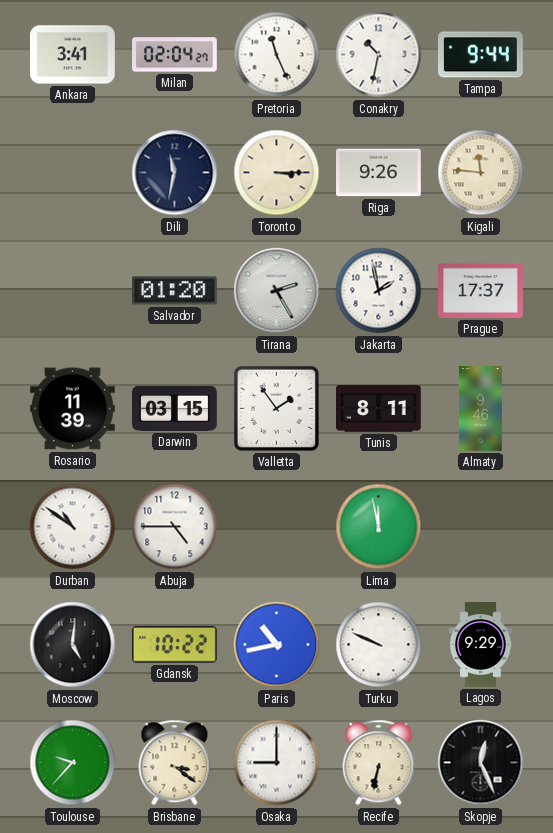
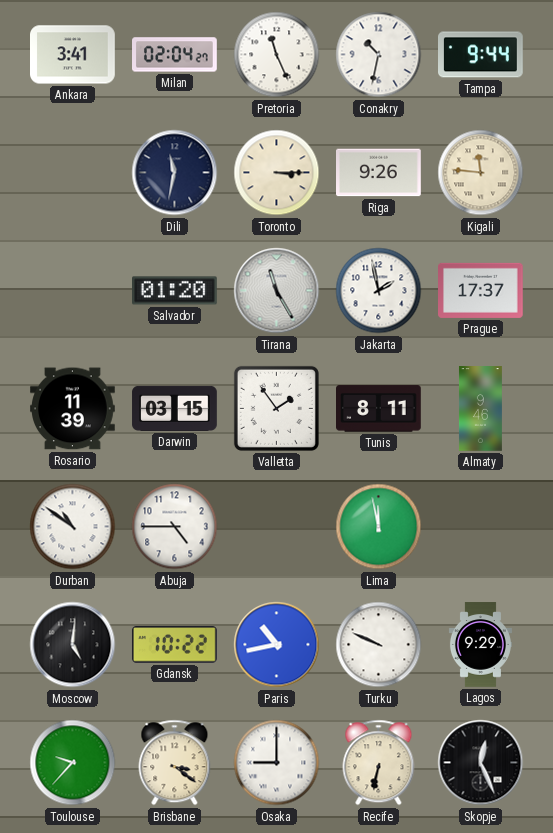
Tirana: 2:25 -> 11:25
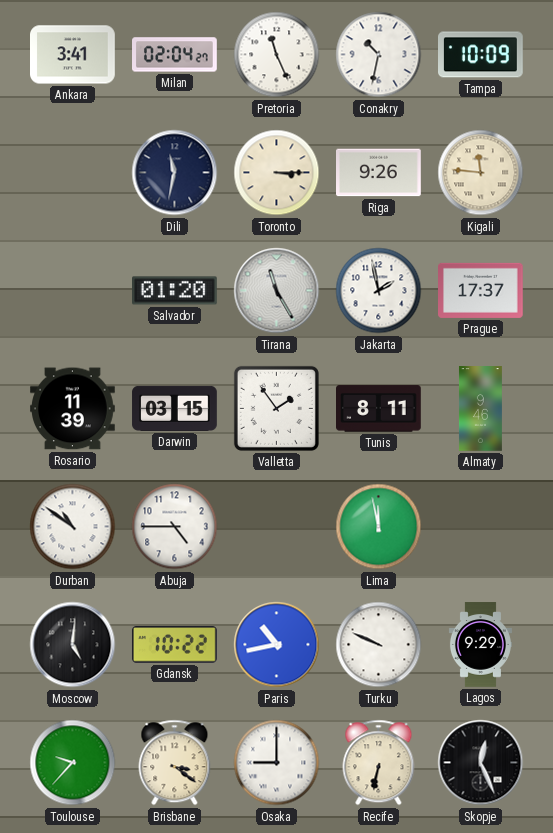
Tampa: 9:44 -> 10:09
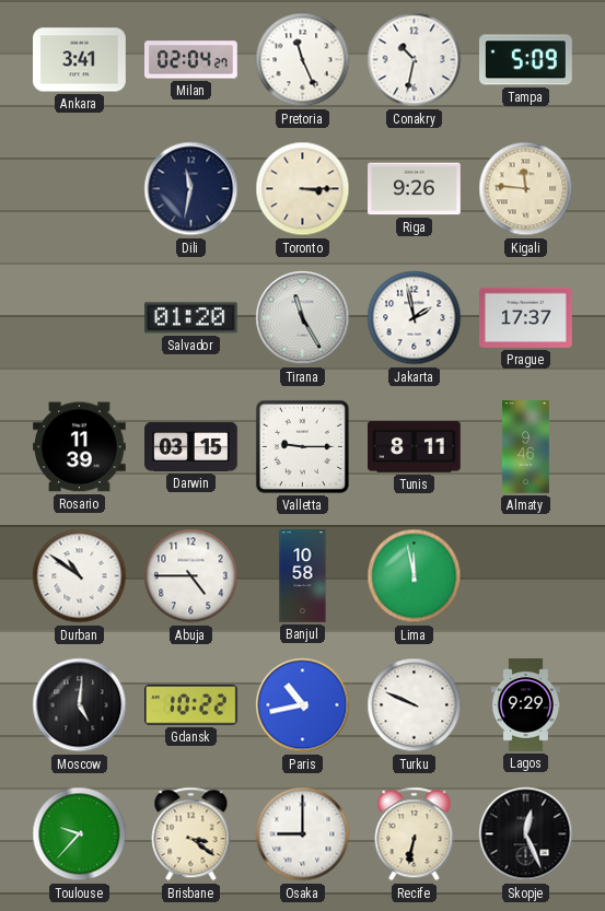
Tampa: 10:09 -> 5:09
Valletta: 1:54 -> 9:15
Banjul: none -> 10:58
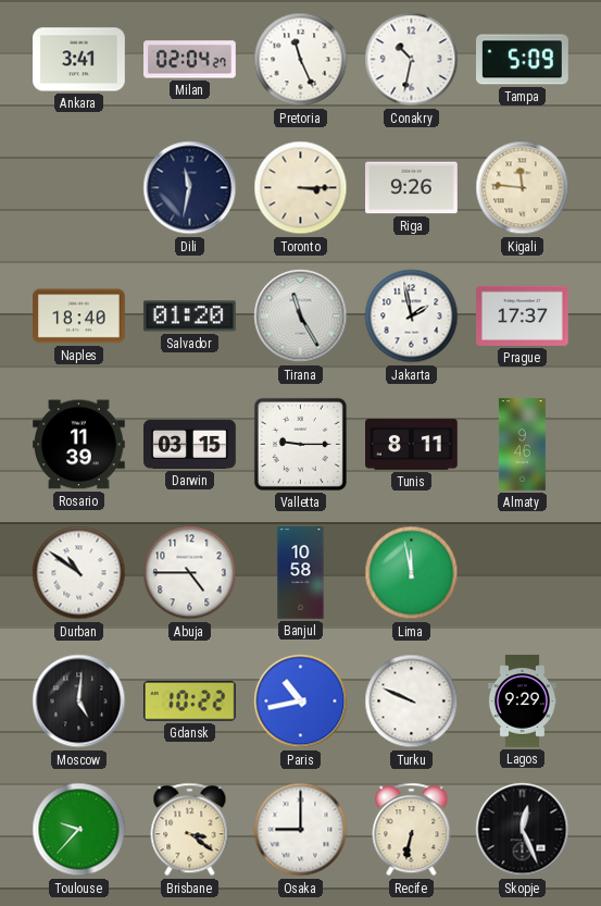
Naples: none -> 18:40
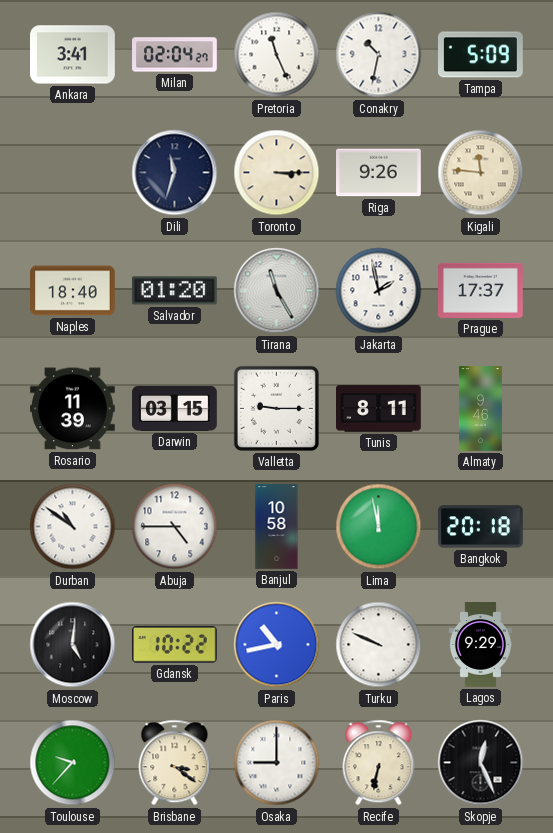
Dili: 11:32 -> 11:33
Bangkok: none -> 20:18
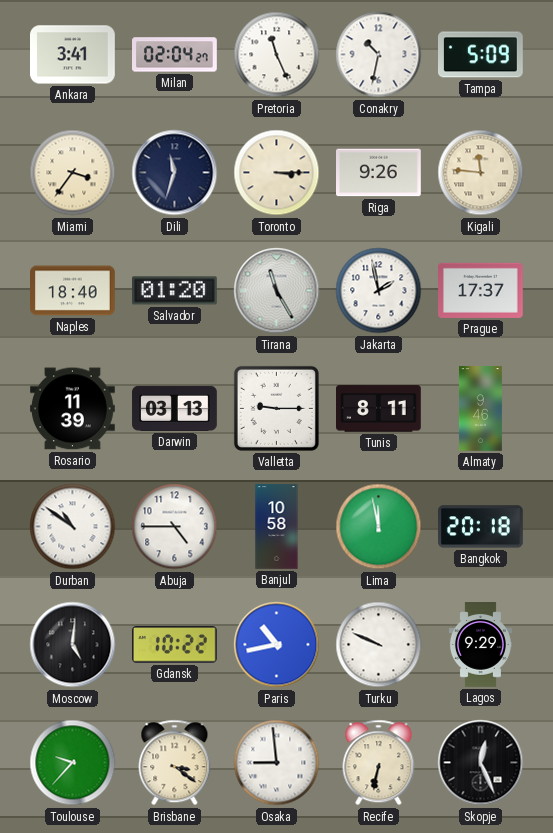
Miami: none -> 3:36
Darwin: 03:15 -> 03:13
Osaka: 9:00 -> 8:59
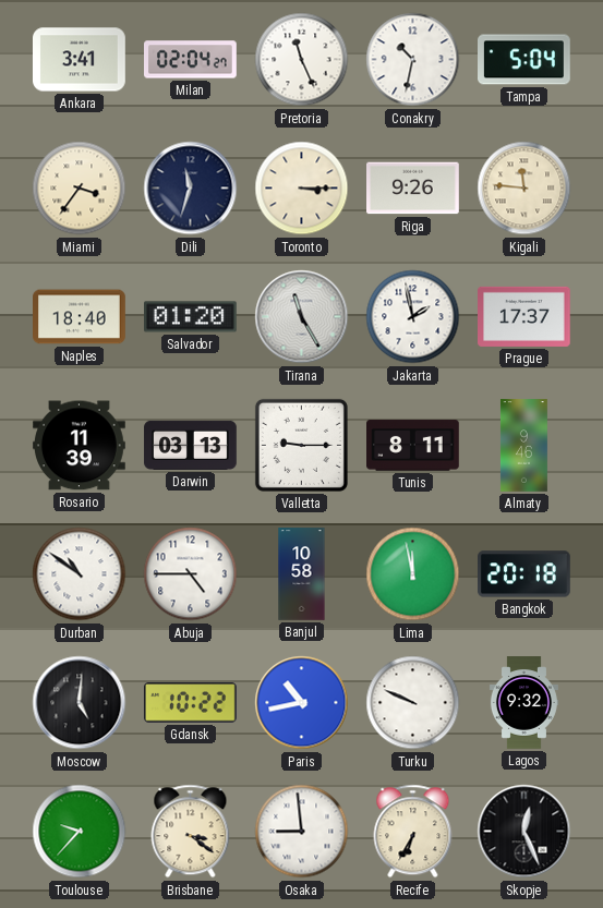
Tampa: 5:09 -> 5:04
Lagos: 9:29 -> 9:32
Recife: 6:32 -> 6:35
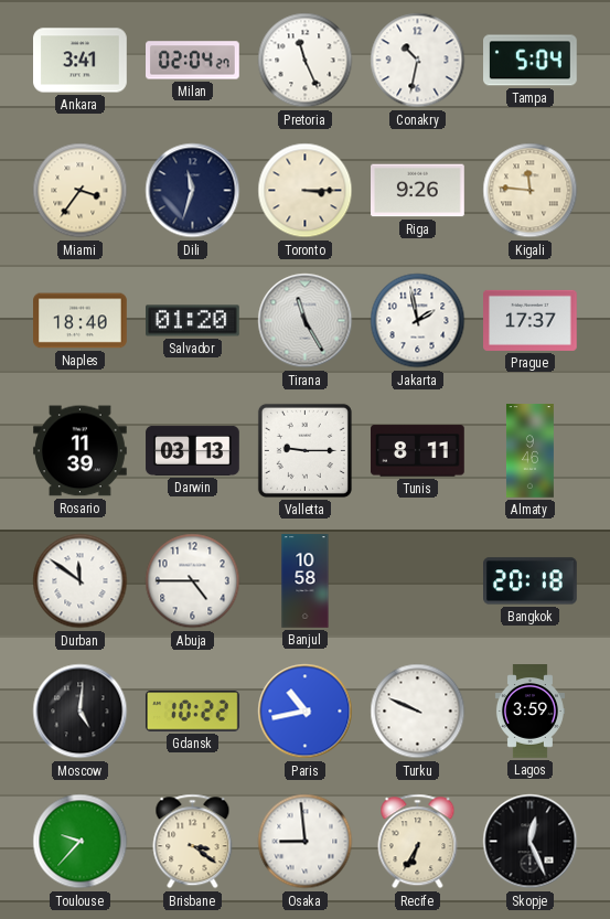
Durban: 10:51 -> 11:51
Lima: 11:58 -> none
Lagos: 9:32 -> 3:59
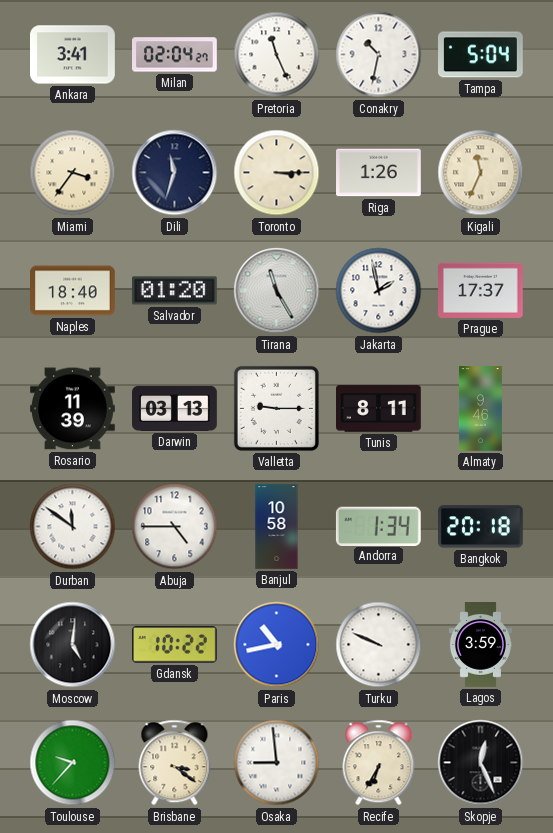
Riga: 9:26 -> 1:26
Kigali: 11:46 -> 11:34
Andorra: none -> 1:34
